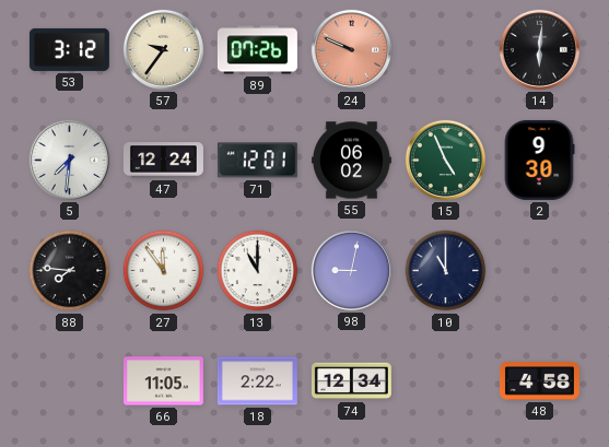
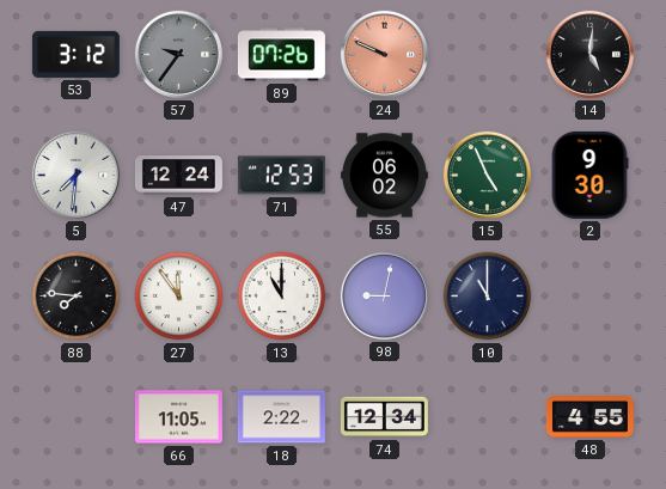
57 dial: cream -> grey
14: 6:01 -> 5:01
71: 12:01 -> 12:53
48: 4:58 -> 4:55
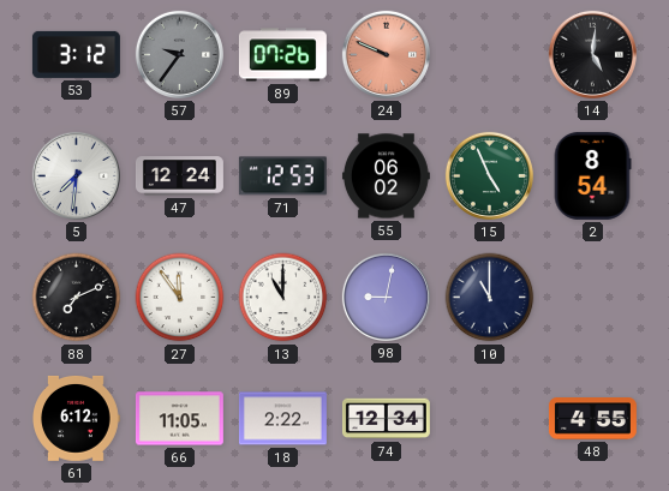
2: 9:30 -> 8:54
88: 7:46 -> 7:11
61: none -> 6:12
